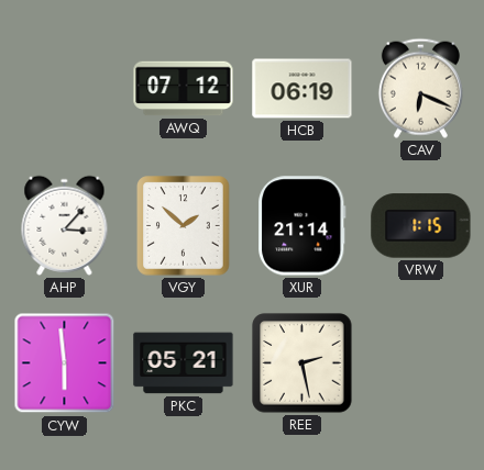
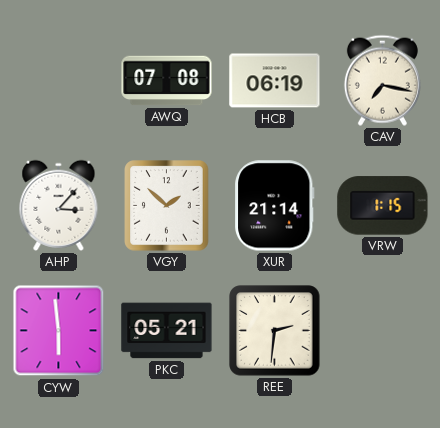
AWQ: 07:12 -> 07:08
CAV: 6:19 -> 7:17
REE: 2:28 -> 2:31
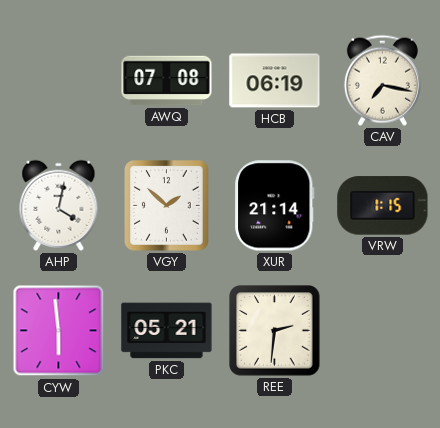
AHP: 3:07 -> 4:02
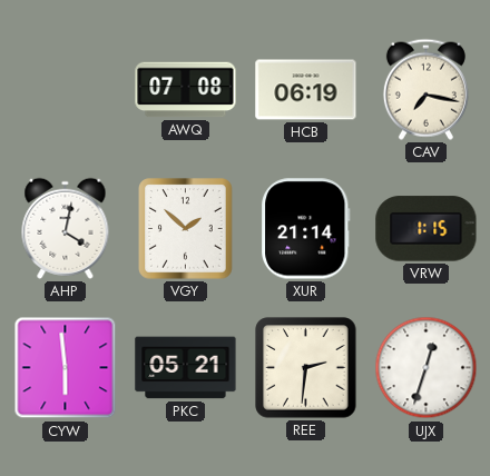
UJX: none -> 12:33
